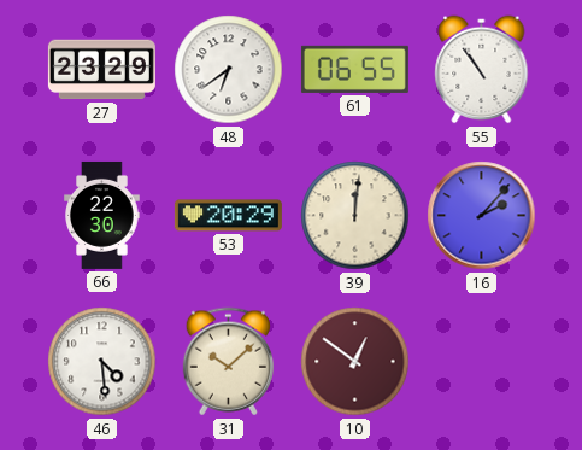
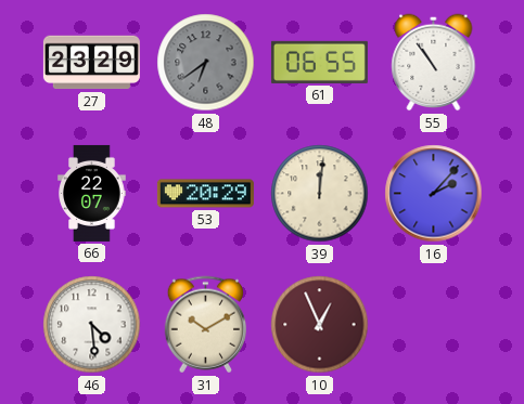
48 dial: white -> grey
66: 22:30 -> 22:07
31: 10:08 -> 10:10
10: 12:51 -> 12:56
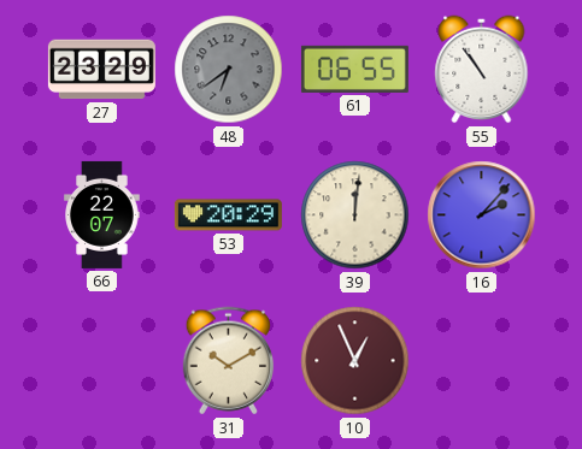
46: 4:29 -> none
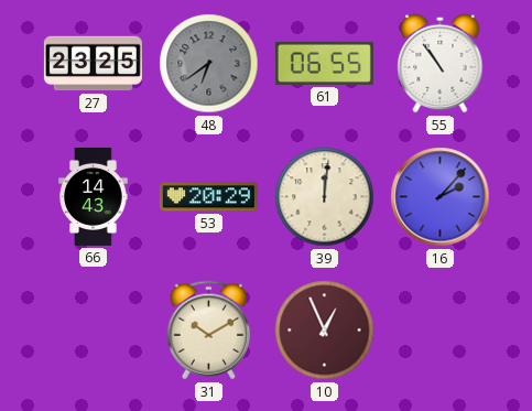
27: 23:29 -> 23:25
66: 22:07 -> 14:43
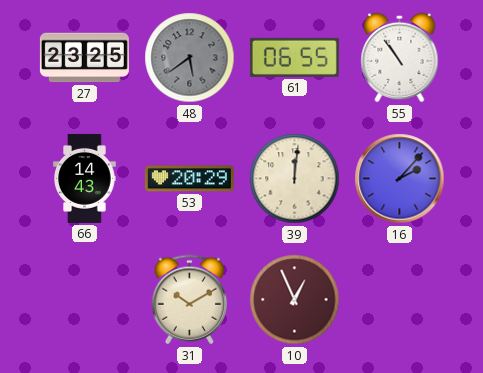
48: 6:39 -> 5:39
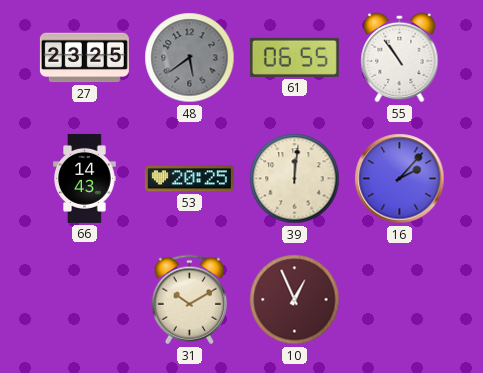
53: 20:29 -> 20:25
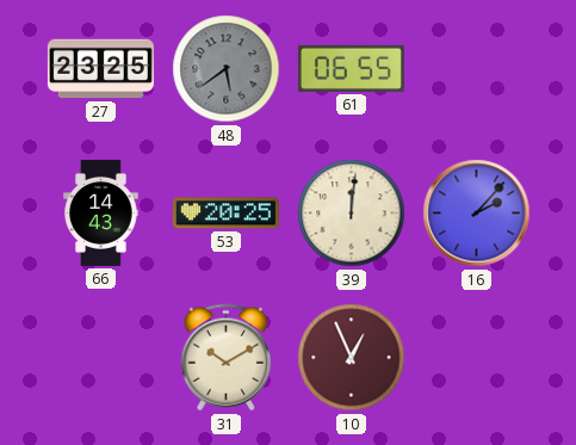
55: 10:54 -> none
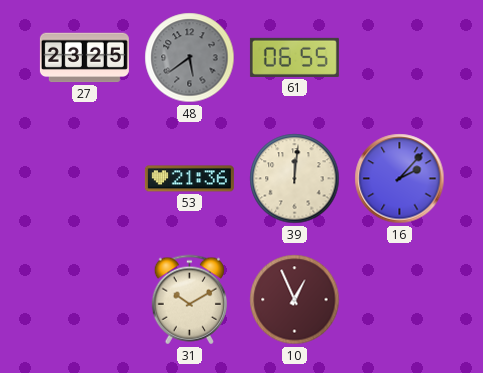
66: 14:43 -> none
53: 20:25 -> 21:36
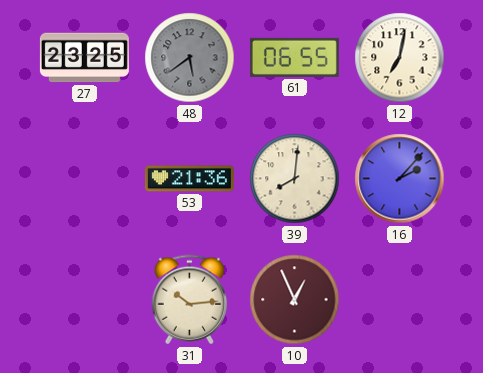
12: none -> 7:02
39: 12:01 -> 8:01
31: 10:10 -> 10:14
